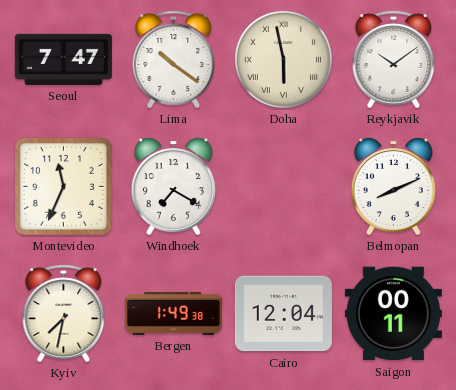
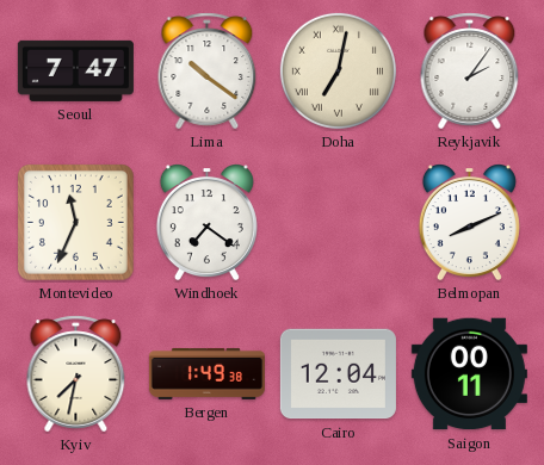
Doha: 5:58 -> 7:02
Reykjavik: 10:09 -> 2:06
Windhoek: 7:20 -> 7:21
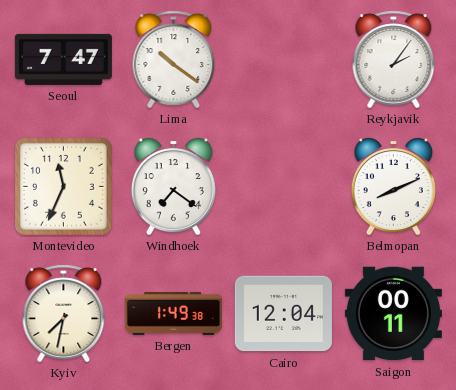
Doha: 7:02 -> none
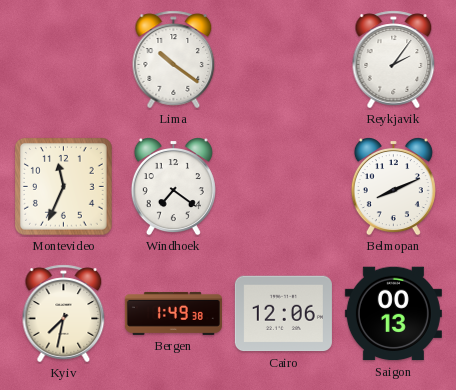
Seoul: 7:47 -> none
Cairo: 12:04 -> 12:06
Saigon: 00:11 -> 00:13
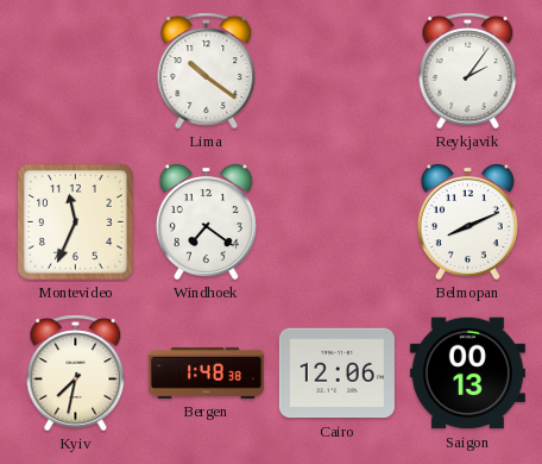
Bergen: 1:49 -> 1:48
